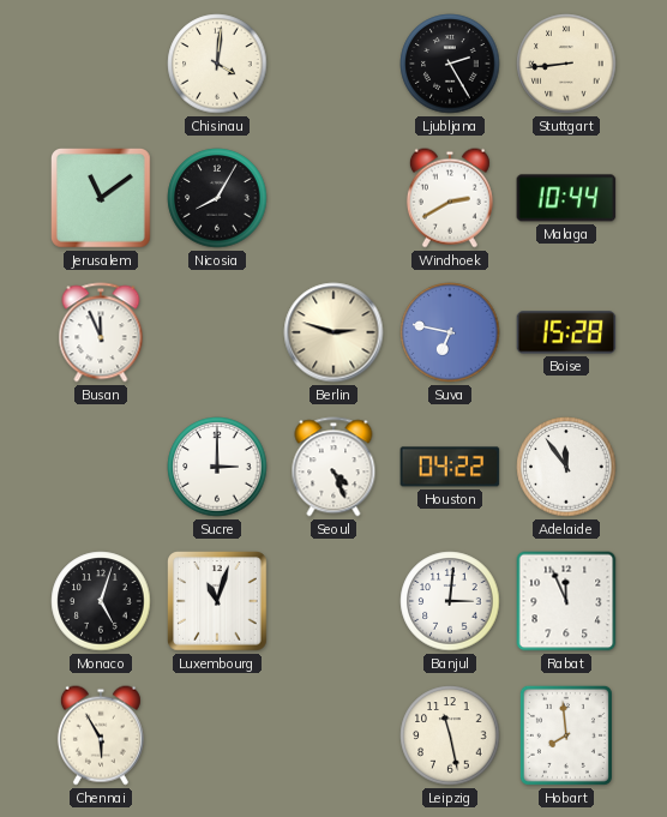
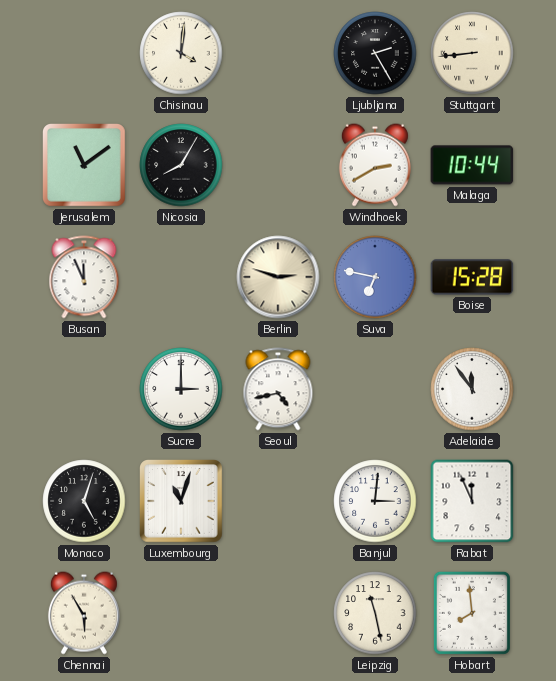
Seoul: 4:26 -> 4:43
Houston: 04:22 -> none
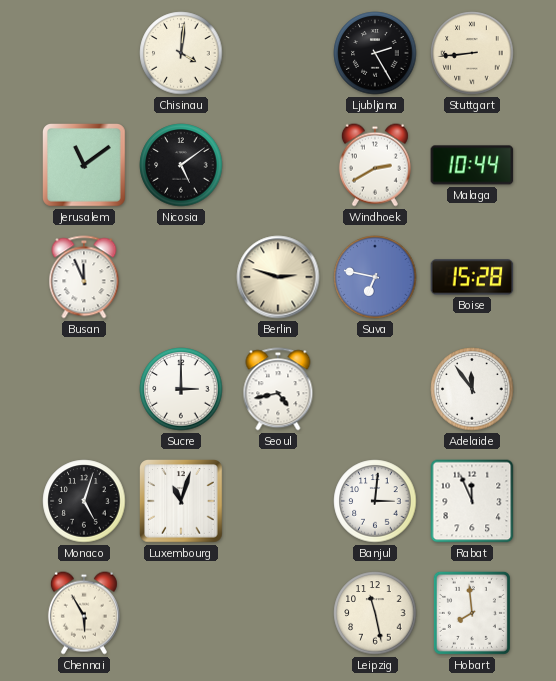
Nicosia: 8:05 -> 5:09
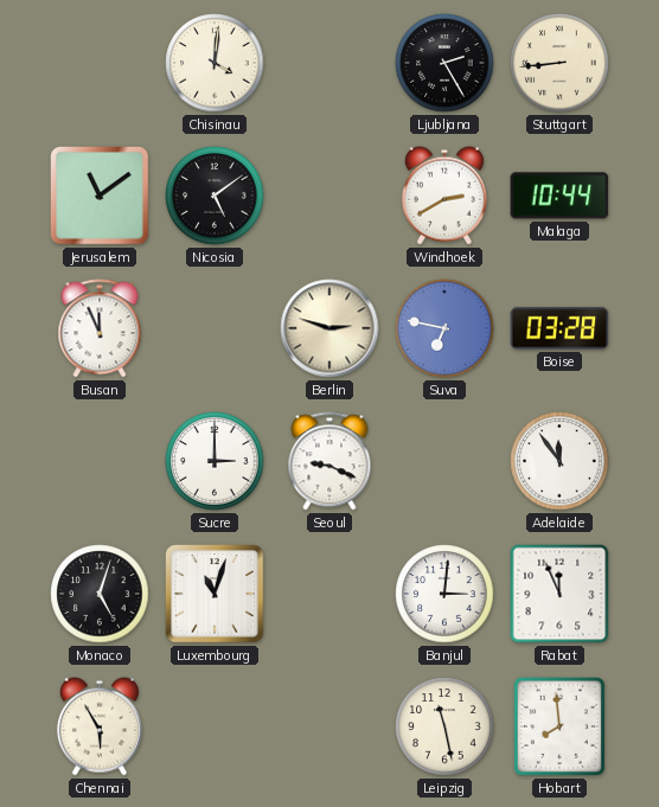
Boise: 15:28 -> 03:28
Seoul: 4:43 -> 9:19
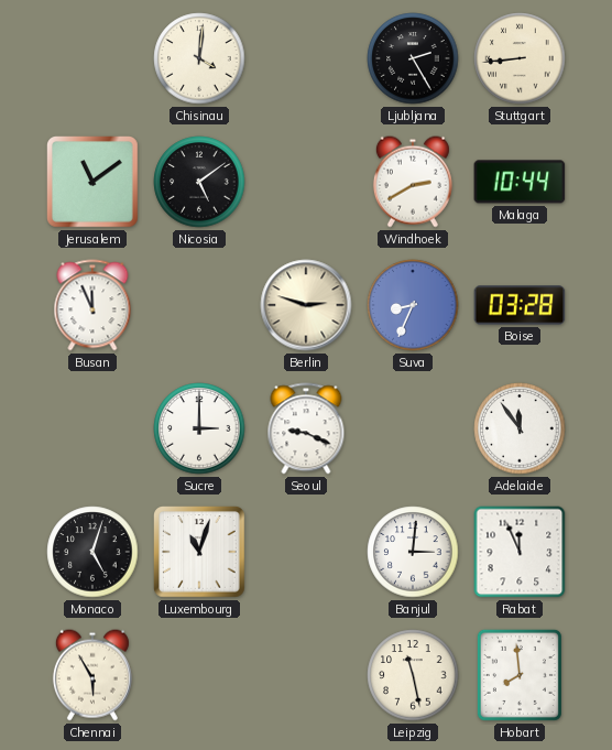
Suva: 6:47 -> 8:34
